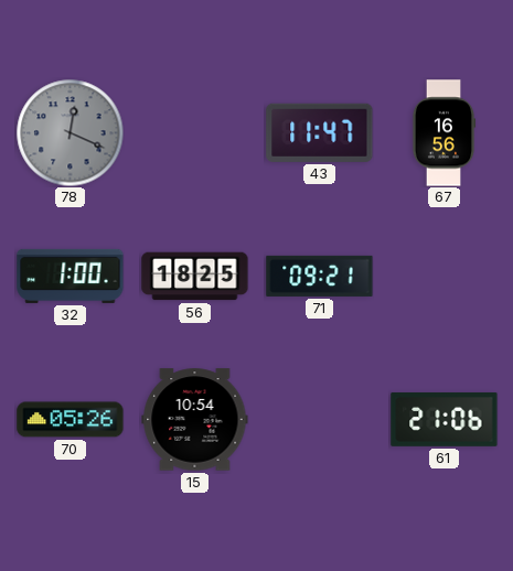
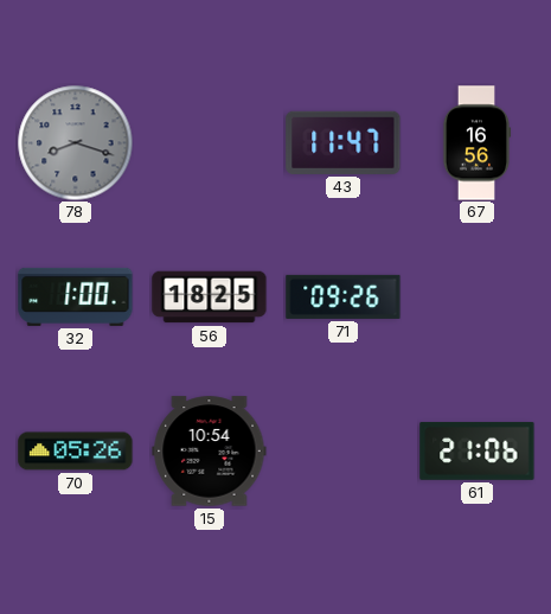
78: 12:19 -> 8:18
71: 09:21 -> 09:26
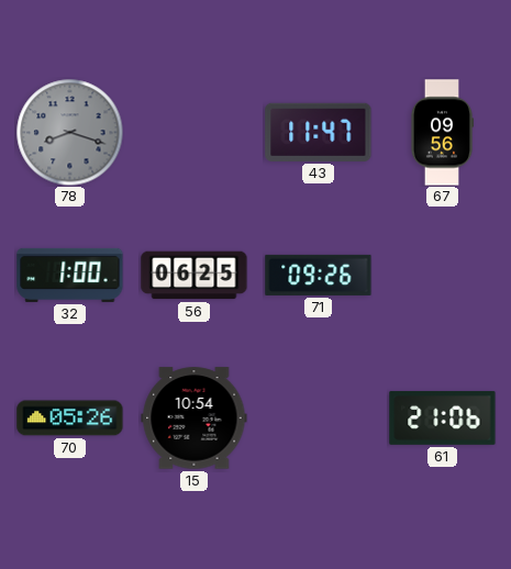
67: 16:56 -> 09:56
56: 18:25 -> 06:25
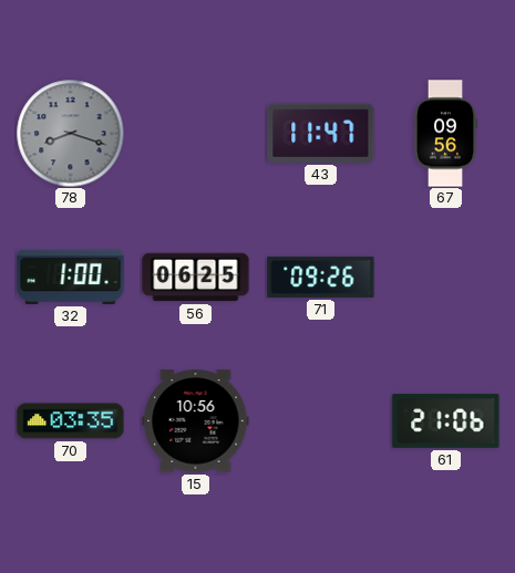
70: 05:26 -> 03:35
15: 10:54 -> 10:56
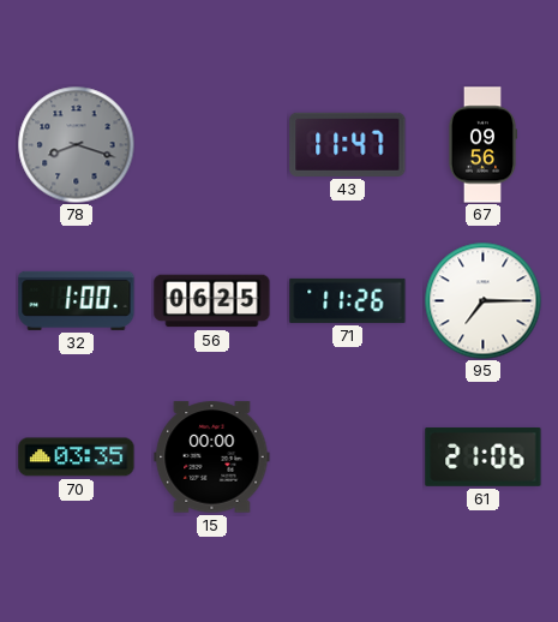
71: 09:26 -> 11:26
95: none -> 7:15
15: 10:56 -> 00:00
